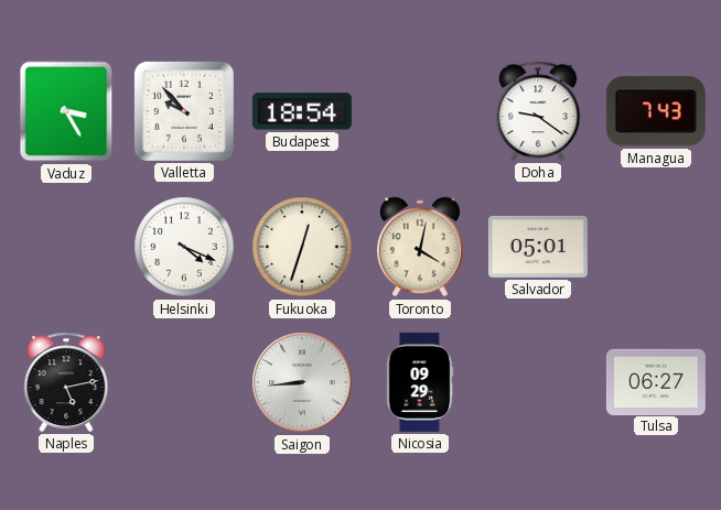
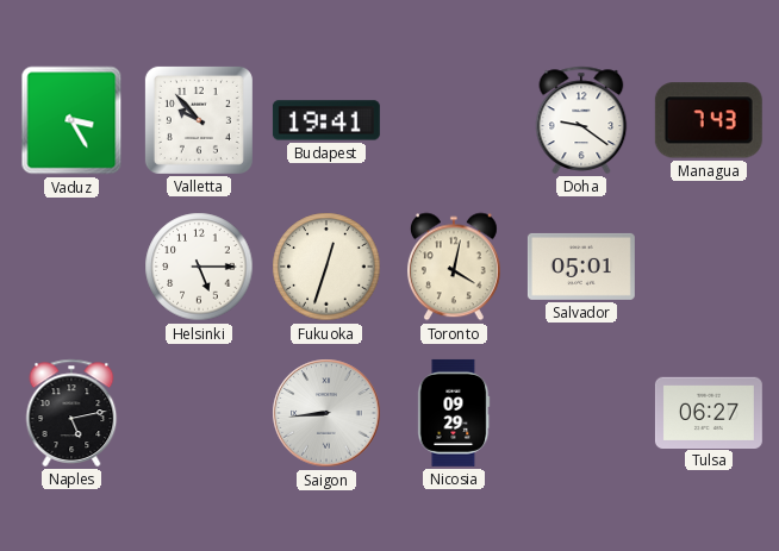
Budapest: 18:54 -> 19:41
Helsinki: 4:19 -> 5:15
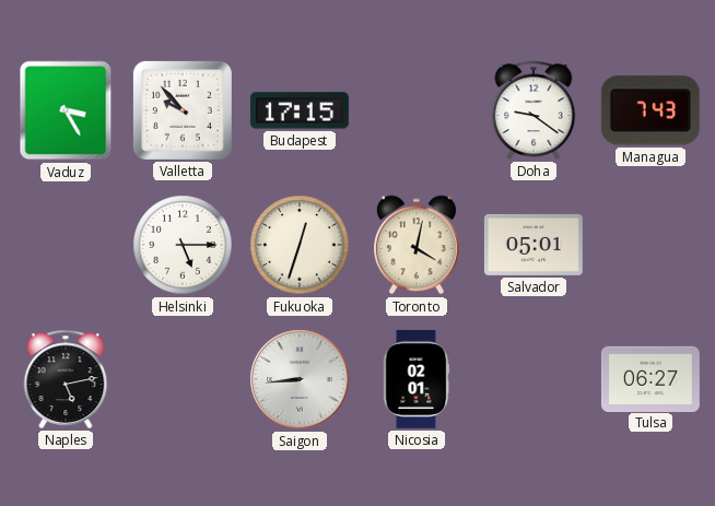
Budapest: 19:41 -> 17:15
Nicosia: 09:29 -> 02:01
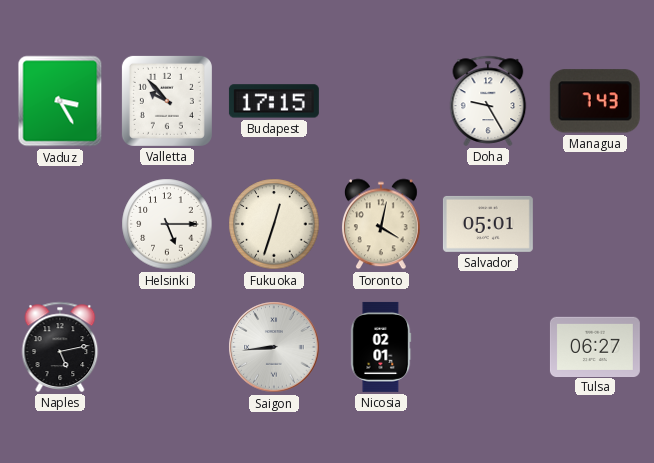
Doha: 9:21 -> 9:25
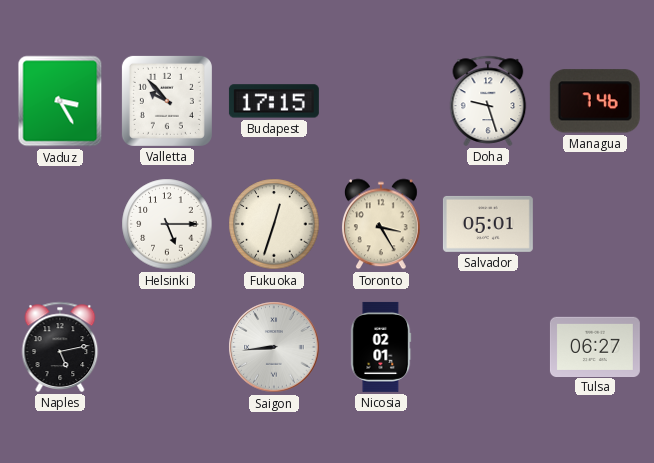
Doha: 9:25 -> 9:27
Managua: 7:43 -> 7:46
Toronto: 4:02 -> 3:25
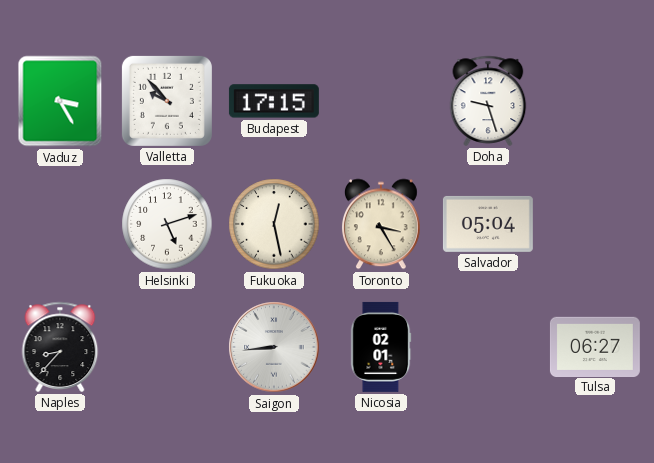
Managua: 7:46 -> none
Helsinki: 5:15 -> 5:12
Fukuoka: 12:33 -> 12:28
Salvador: 05:01 -> 05:04
Naples: 5:13 -> 8:37
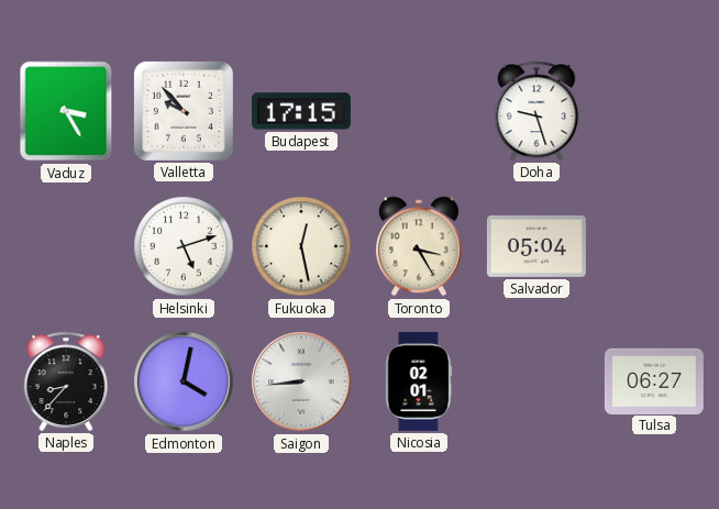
Edmonton: none -> 4:02
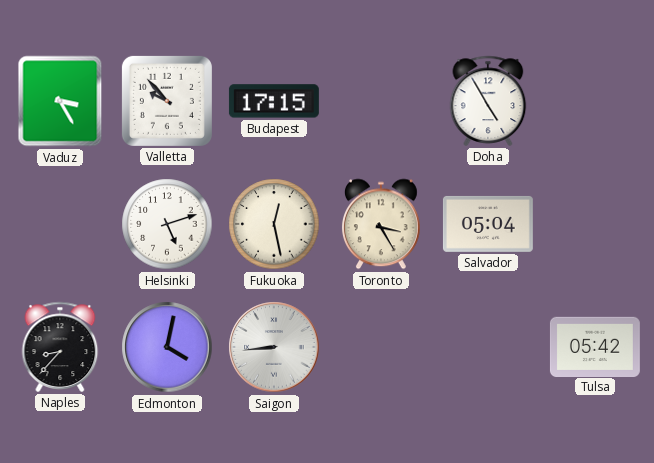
Doha: 9:27 -> 4:55
Nicosia: 02:01 -> none
Tulsa: 06:27 -> 05:42
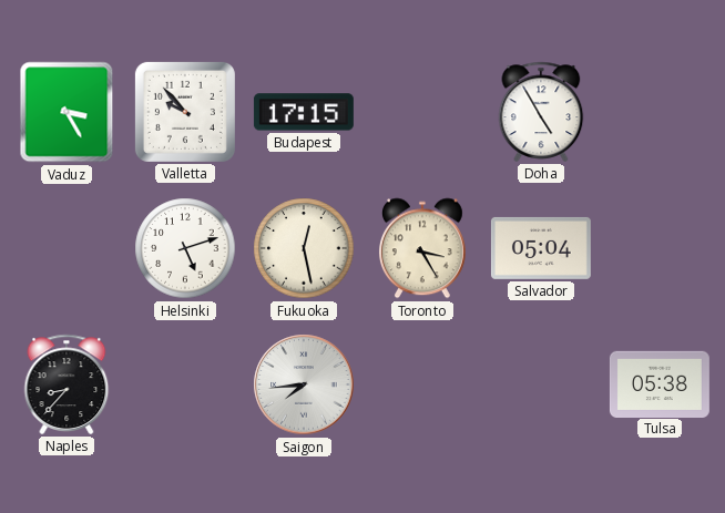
Edmonton: 4:02 -> none
Saigon: 8:44 -> 7:44
Tulsa: 05:42 -> 05:38
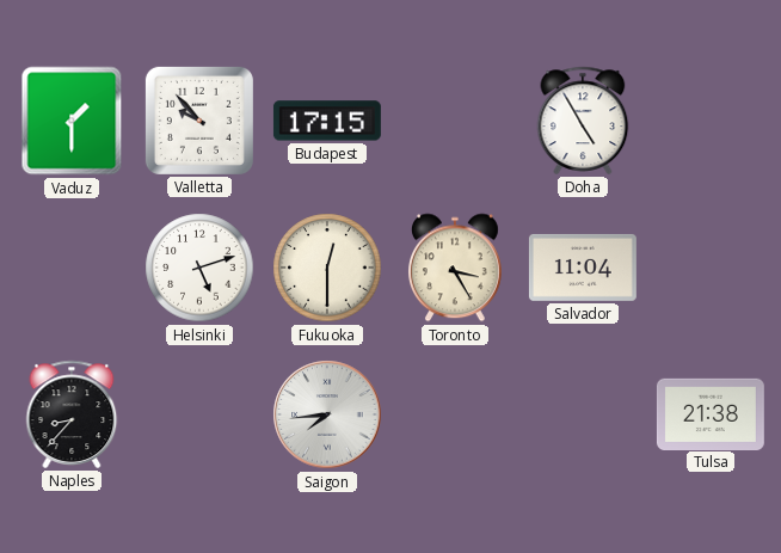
Vaduz: 3:25 -> 1:30
Fukuoka: 12:28 -> 12:30
Salvador: 05:04 -> 11:04
Tulsa: 05:38 -> 21:38
